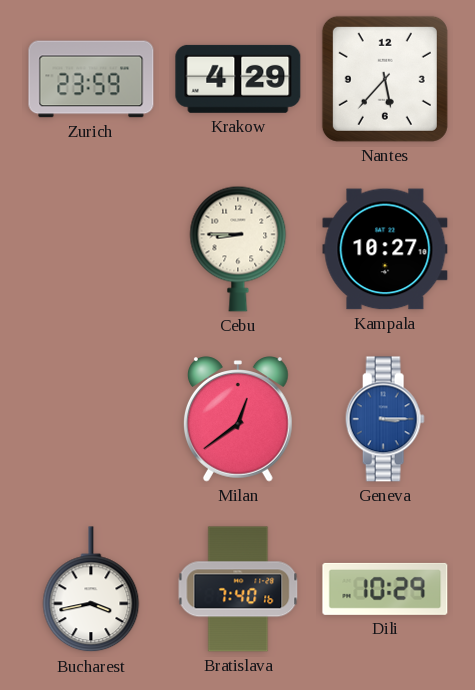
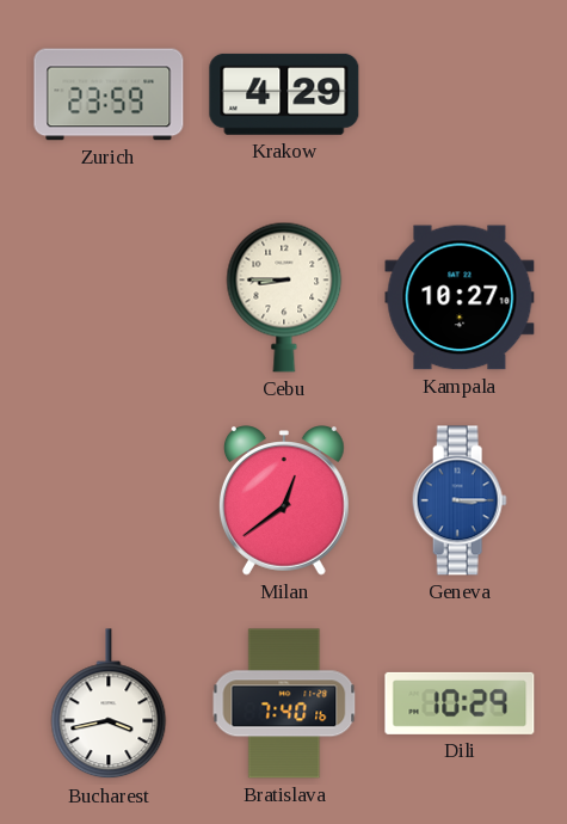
Nantes: 5:37 -> none
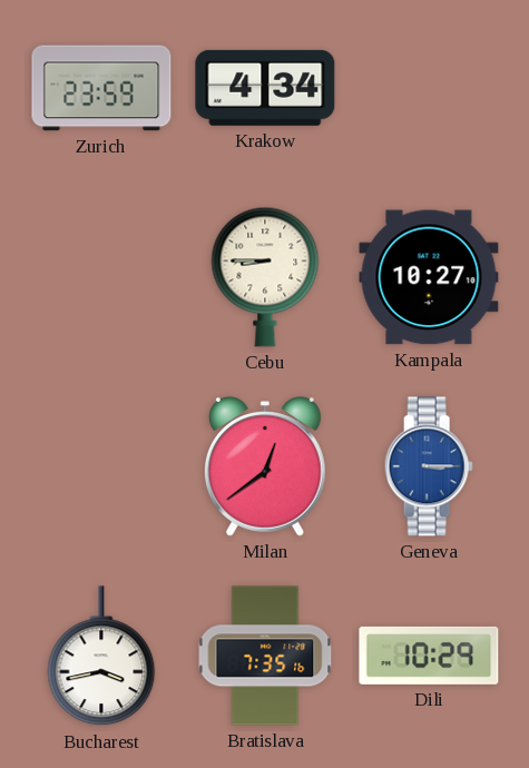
Krakow: 4:29 -> 4:34
Bratislava: 7:40 -> 7:35
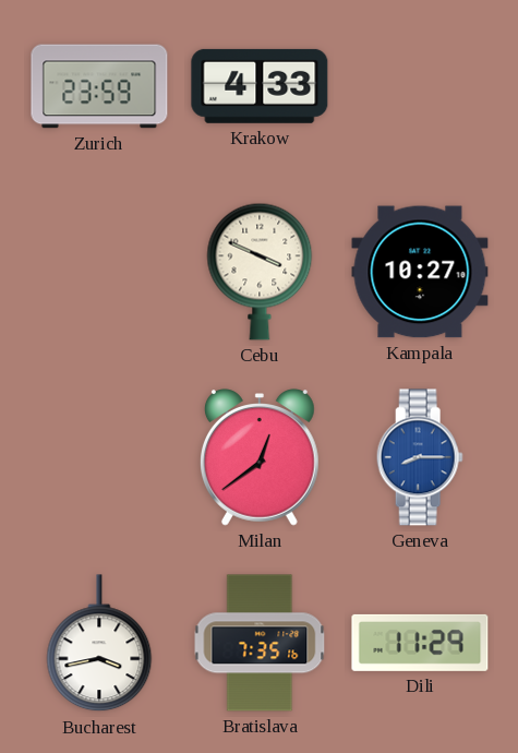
Krakow: 4:34 -> 4:33
Cebu: 8:45 -> 3:49
Geneva: 3:15 -> 8:15
Dili: 10:29 -> 11:29
